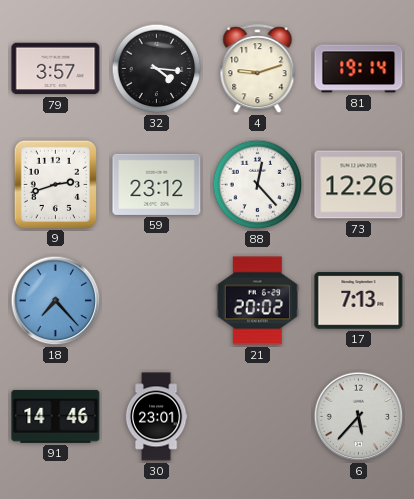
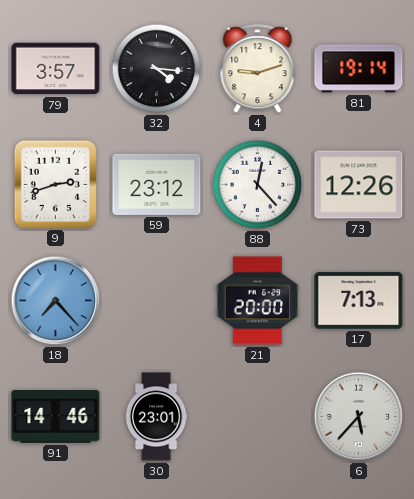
21: 20:02 -> 20:00
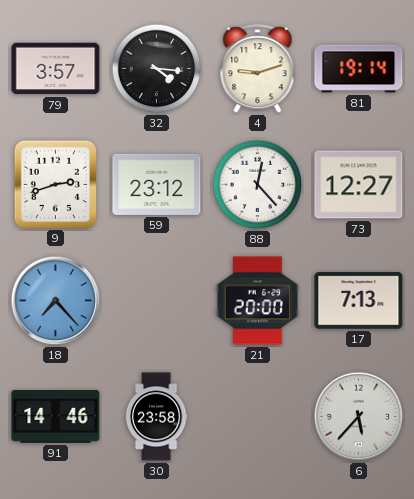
73: 12:26 -> 12:27
30: 23:01 -> 23:58
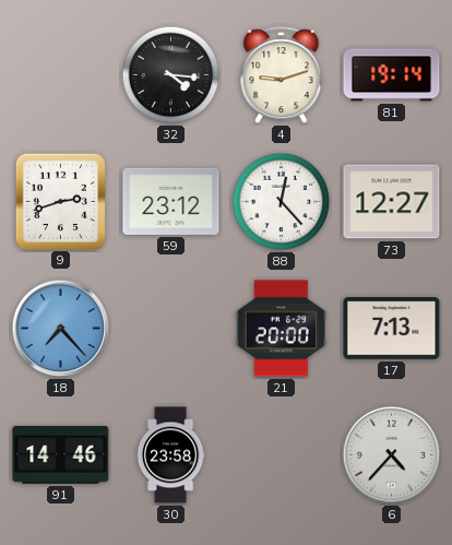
79: 3:57 -> none
6: 5:37 -> 4:37
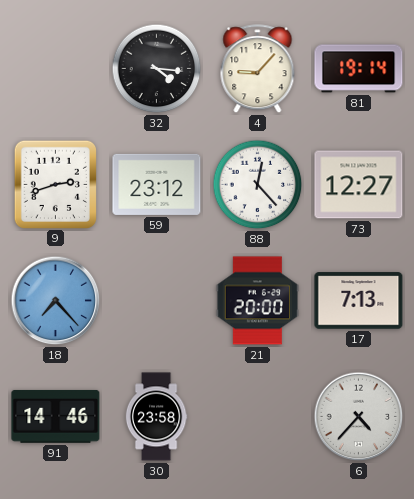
4: 9:12 -> 9:07
